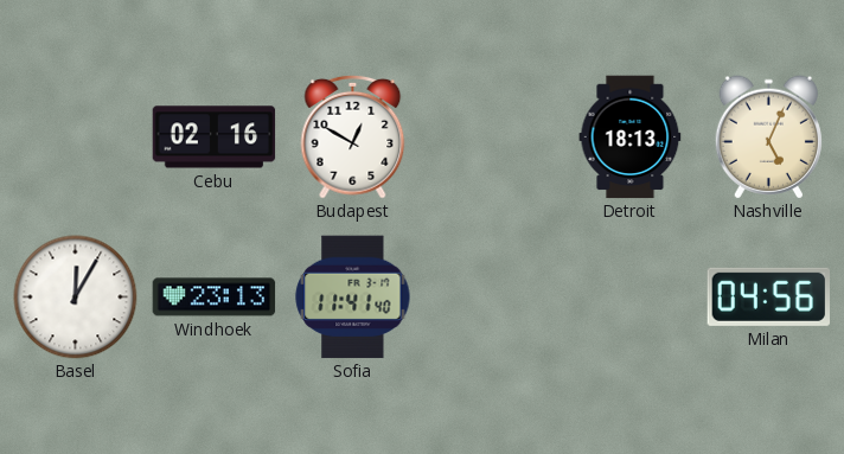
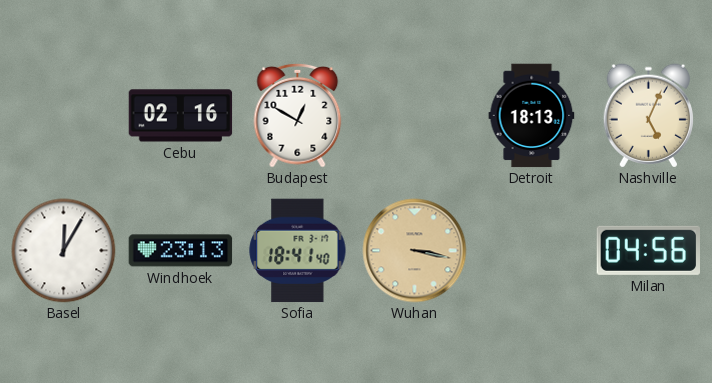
Sofia: 11:41 -> 18:41
Wuhan: none -> 3:17
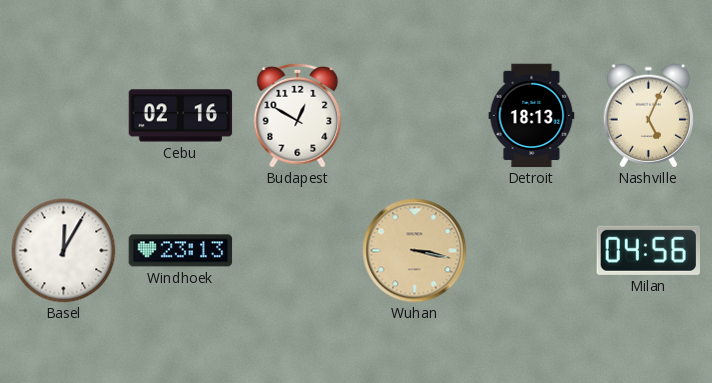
Sofia: 18:41 -> none
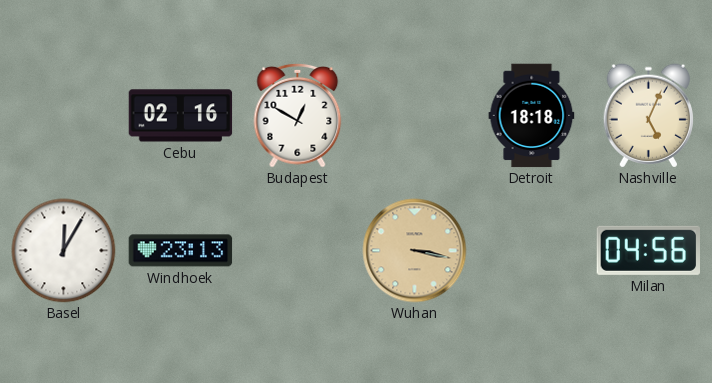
Detroit: 18:13 -> 18:18
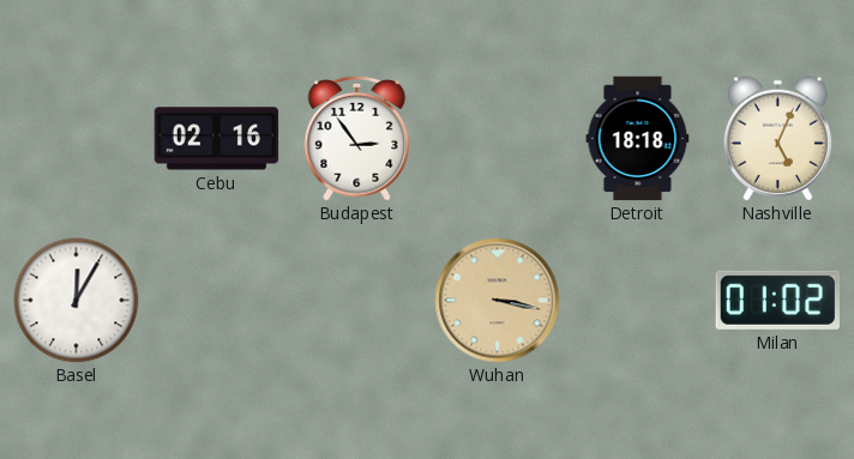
Budapest: 12:50 -> 2:54
Windhoek: 23:13 -> none
Milan: 04:56 -> 01:02
